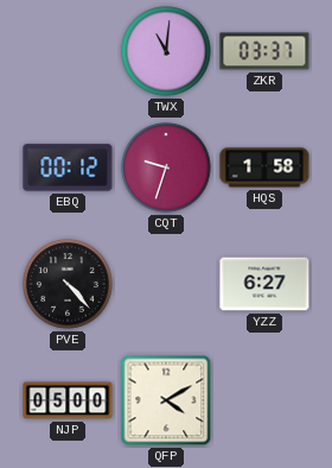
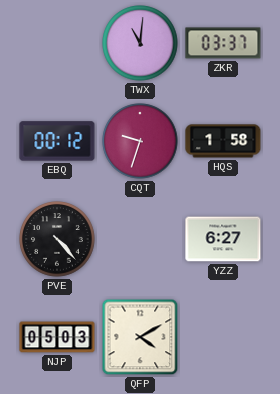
NJP: 05:00 -> 05:03
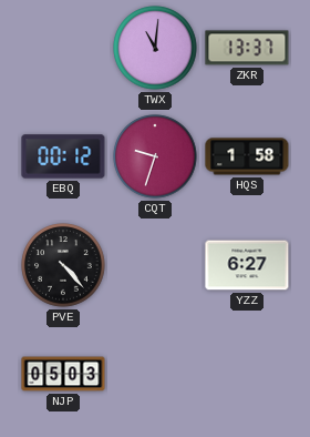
ZKR: 03:37 -> 13:37
QFP: 4:10 -> none
